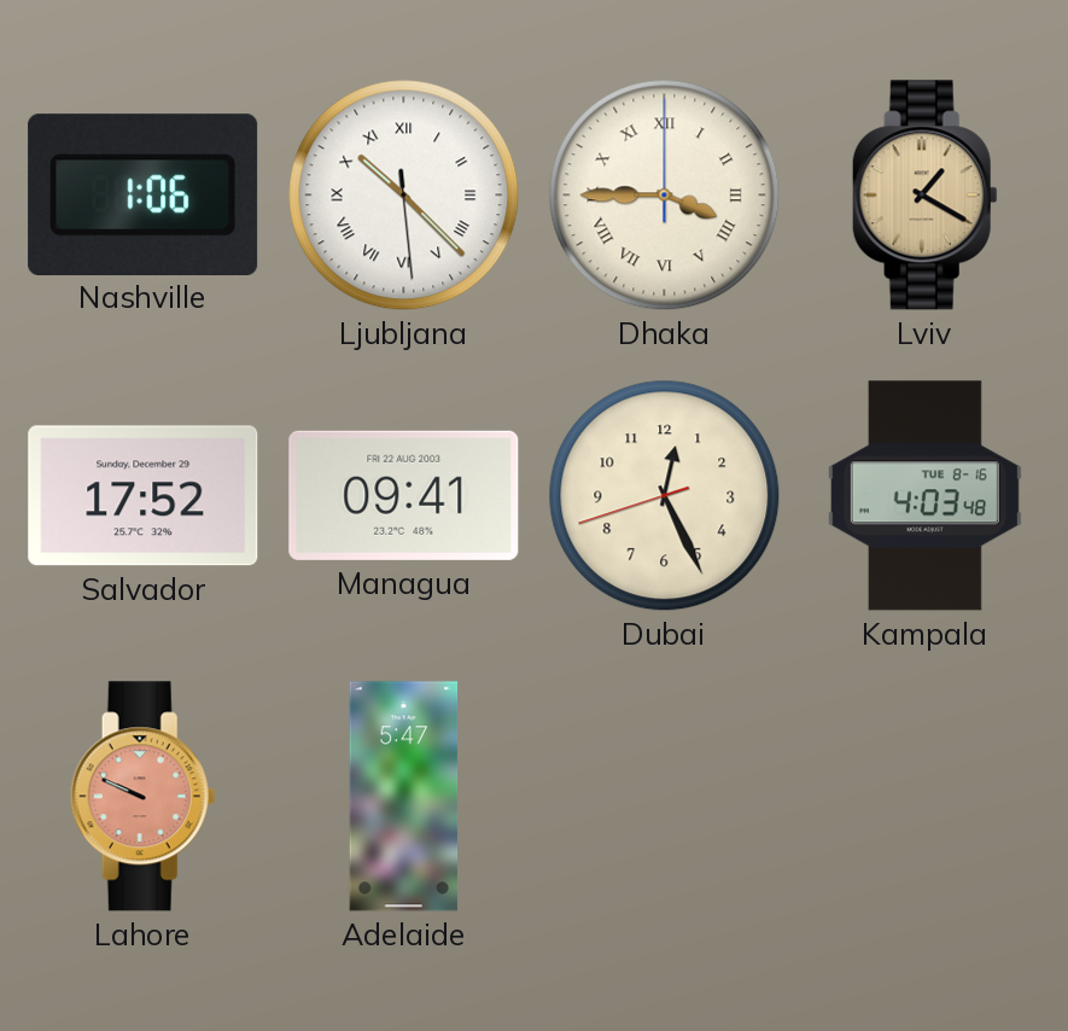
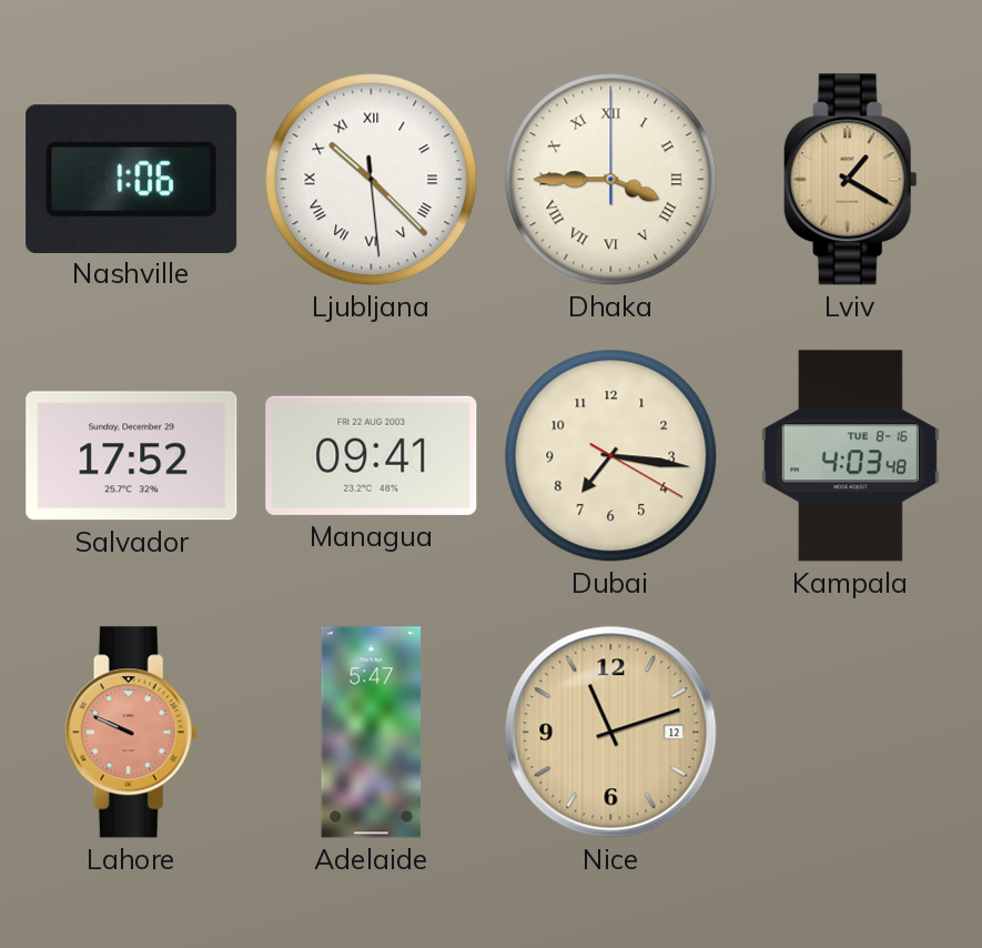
Dubai: 12:25 -> 7:16
Nice: none -> 11:12
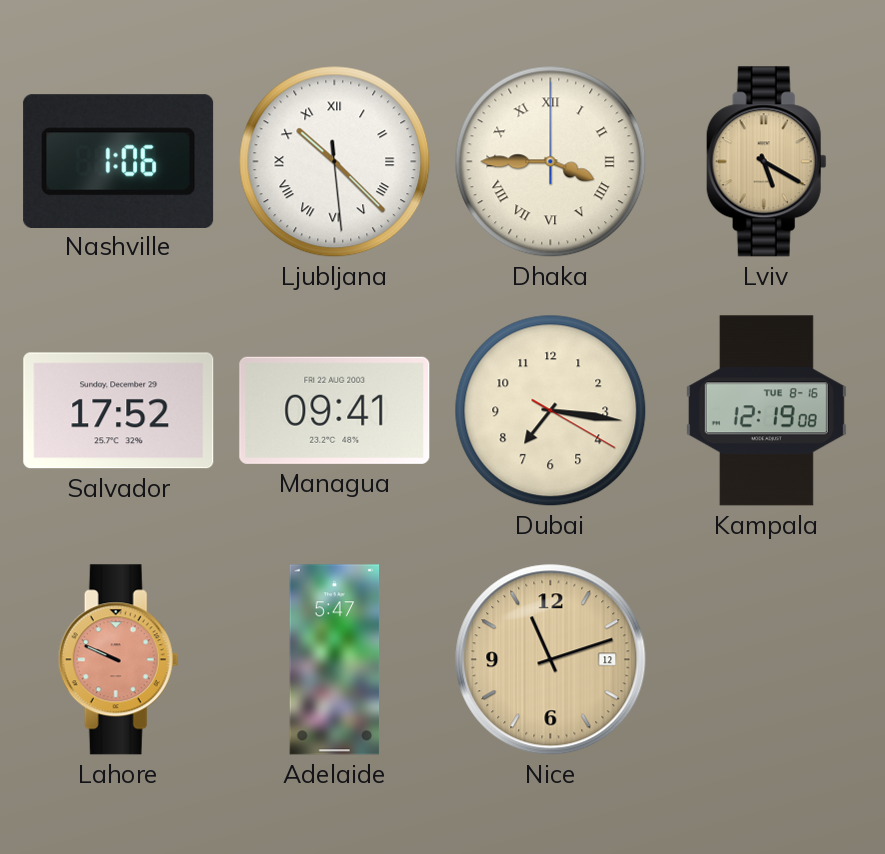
Lviv: 1:20 -> 5:20
Kampala: 4:03 -> 12:19
